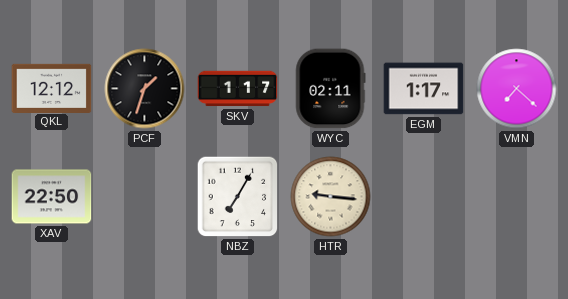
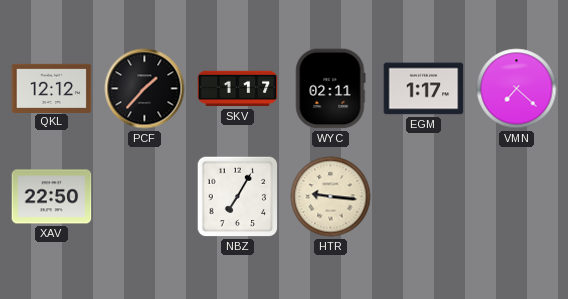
PCF: 1:33 -> 1:37
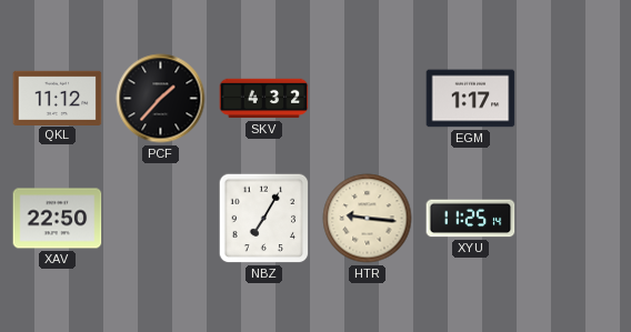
QKL: 12:12 -> 11:12
SKV: 1:17 -> 4:32
WYC: 02:11 -> none
VMN: 7:22 -> none
XYU: none -> 11:25
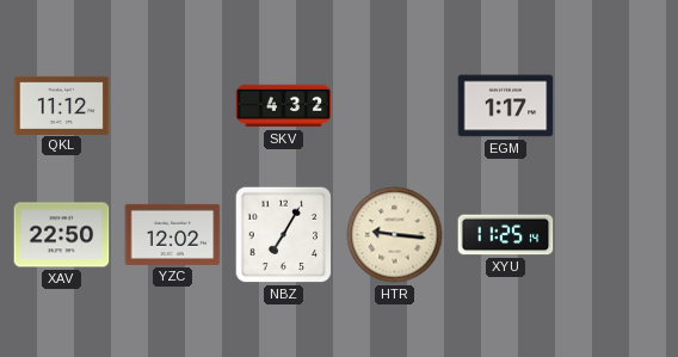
PCF: 1:37 -> none
YZC: none -> 12:02
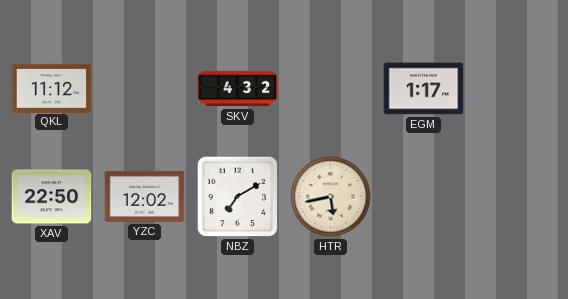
NBZ: 7:05 -> 7:10
HTR: 9:16 -> 5:43
XYU: 11:25 -> none
